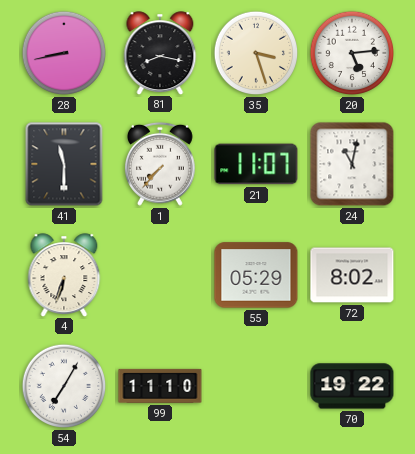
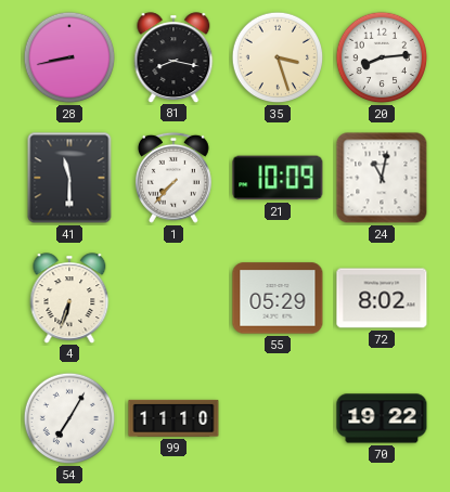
20: 5:14 -> 8:14
21: 11:07 -> 10:09
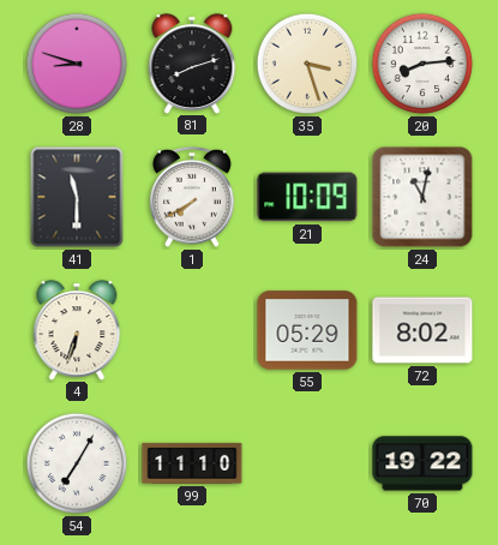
28: 8:43 -> 8:48
81: 8:17 -> 8:12
1: 7:37 -> 7:40
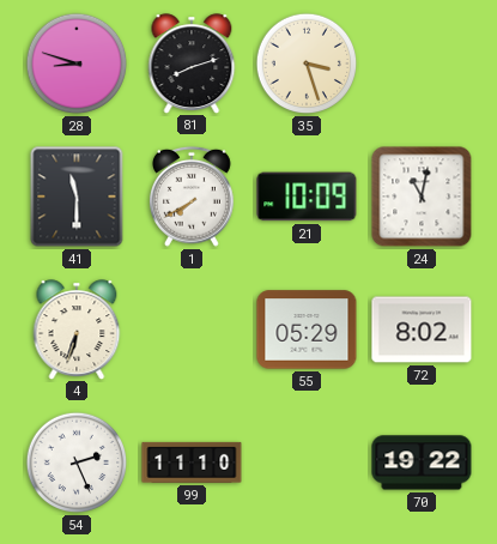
20: 8:14 -> none
54: 7:05 -> 2:26
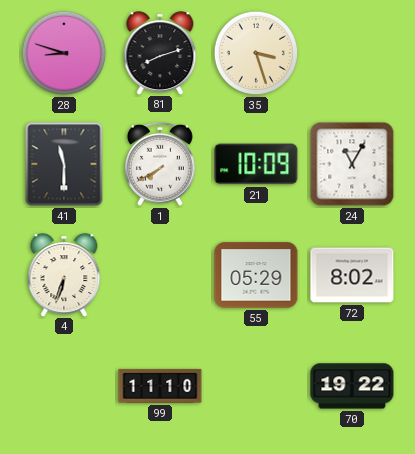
24: 11:02 -> 11:05
54: 2:26 -> none
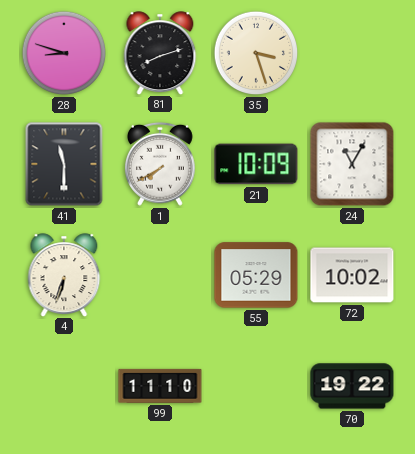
72: 8:02 -> 10:02
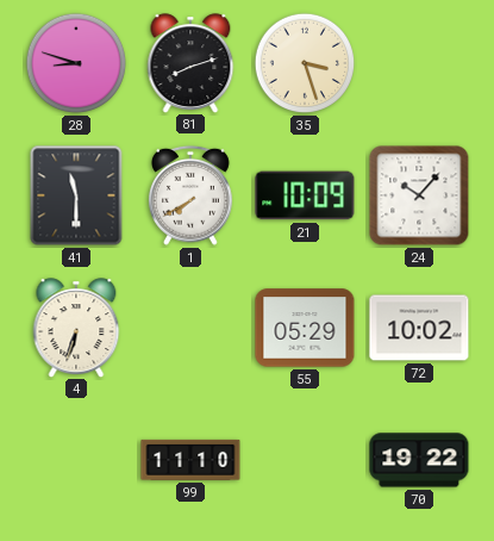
24: 11:05 -> 10:07
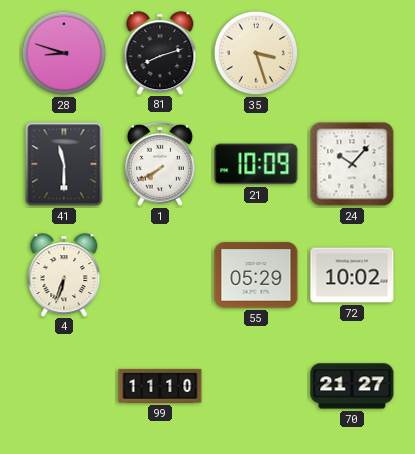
70: 19:22 -> 21:27
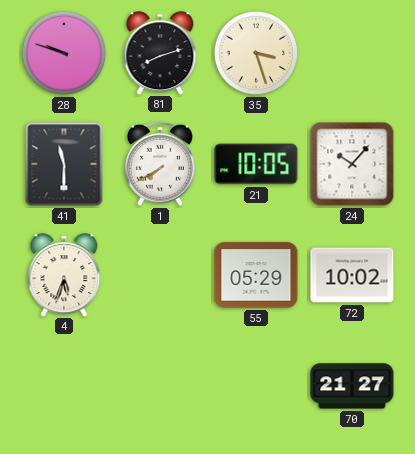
28: 8:48 -> 9:48
21: 10:09 -> 10:05
4: 6:33 -> 5:33
99: 11:10 -> none
